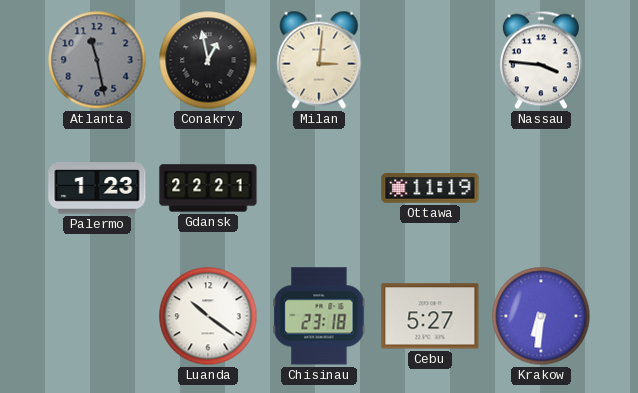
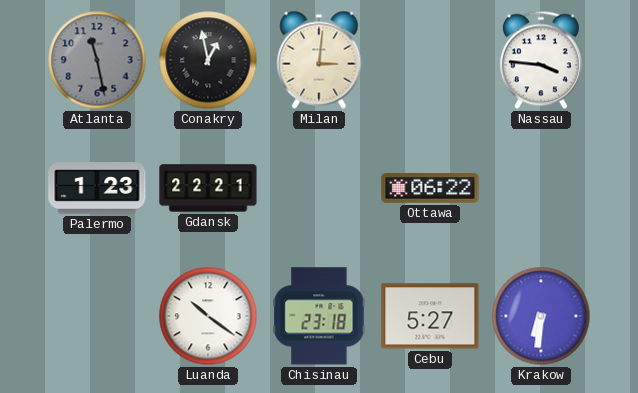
Ottawa: 11:19 -> 06:22
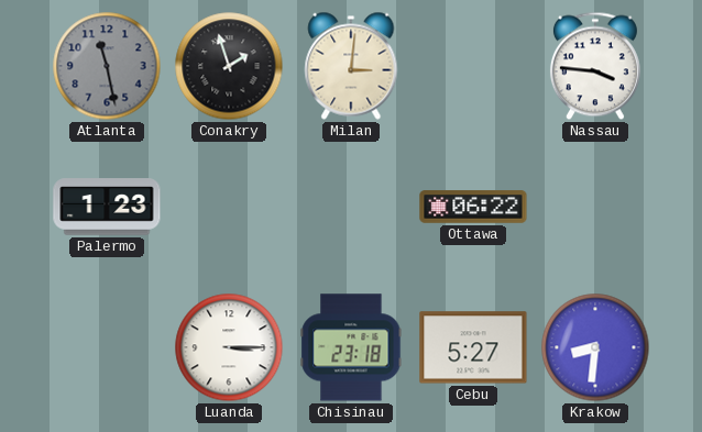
Conakry: 12:58 -> 1:57
Gdansk: 22:21 -> none
Luanda: 10:21 -> 3:15
Krakow: 6:31 -> 8:31
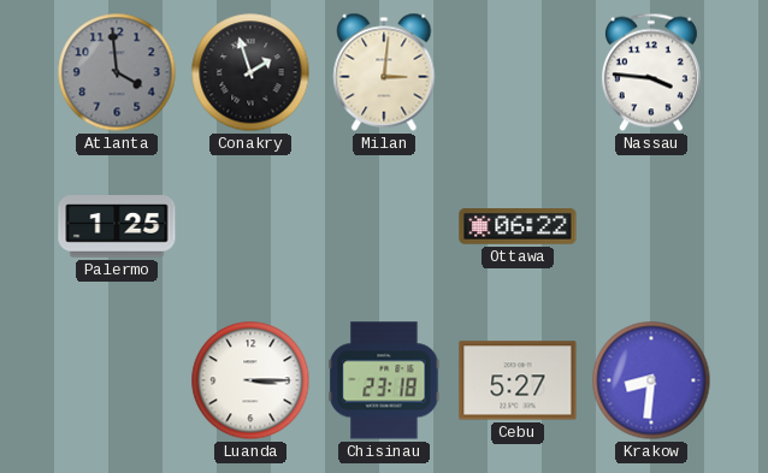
Atlanta: 11:28 -> 3:59
Palermo: 1:23 -> 1:25
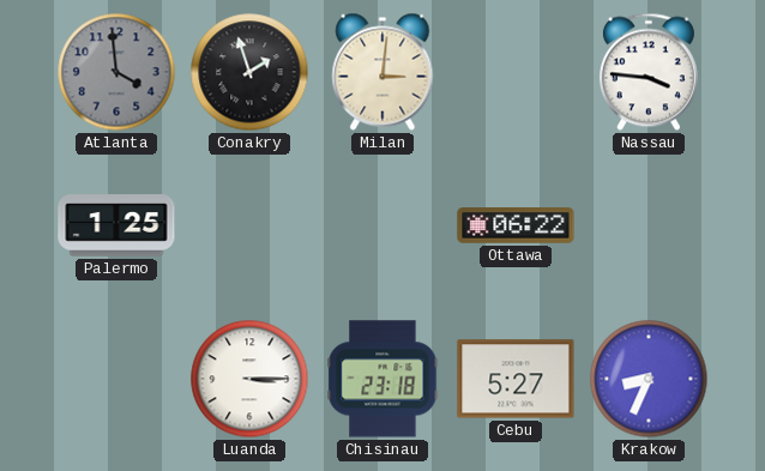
Krakow: 8:31 -> 8:34
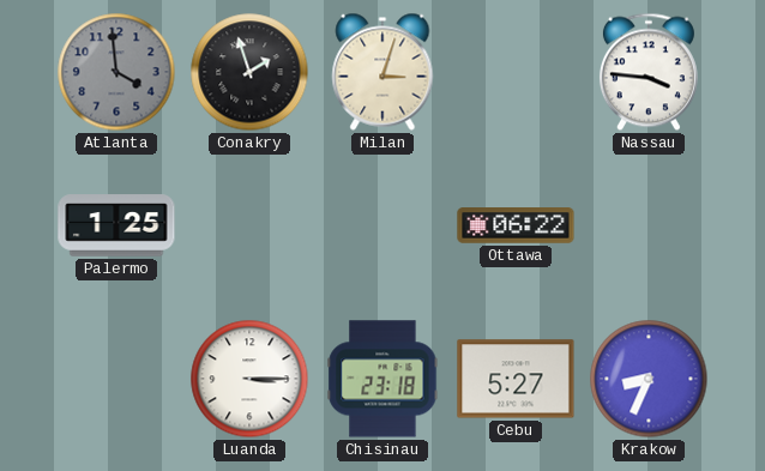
Milan: 3:01 -> 3:03
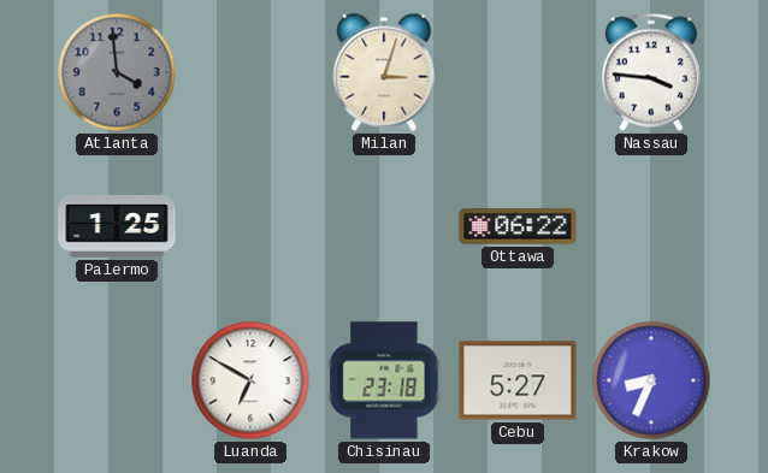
Conakry: 1:57 -> none
Luanda: 3:15 -> 6:50
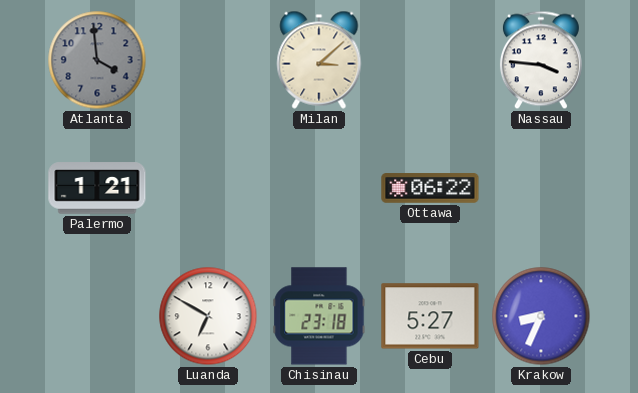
Milan: 3:03 -> 3:08
Palermo: 1:25 -> 1:21
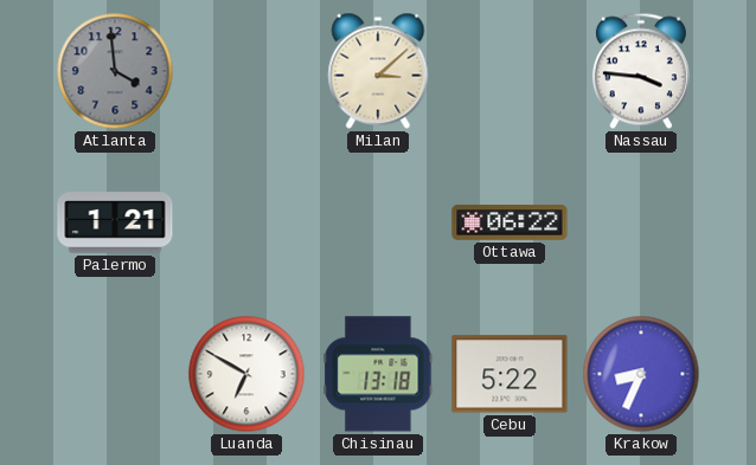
Chisinau: 23:18 -> 13:18
Cebu: 5:27 -> 5:22
